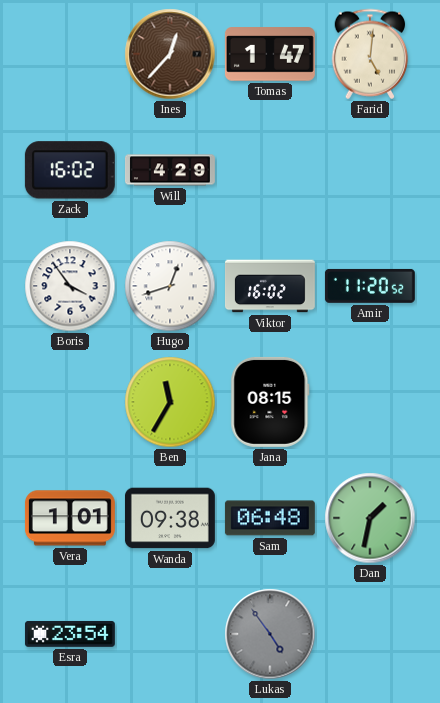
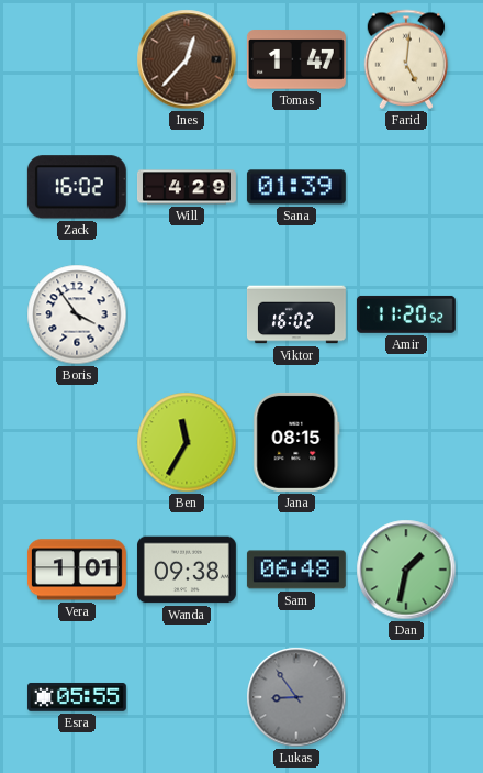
Sana: none -> 01:39
Hugo: 12:42 -> none
Esra: 23:54 -> 05:55
Lukas: 4:54 -> 8:54
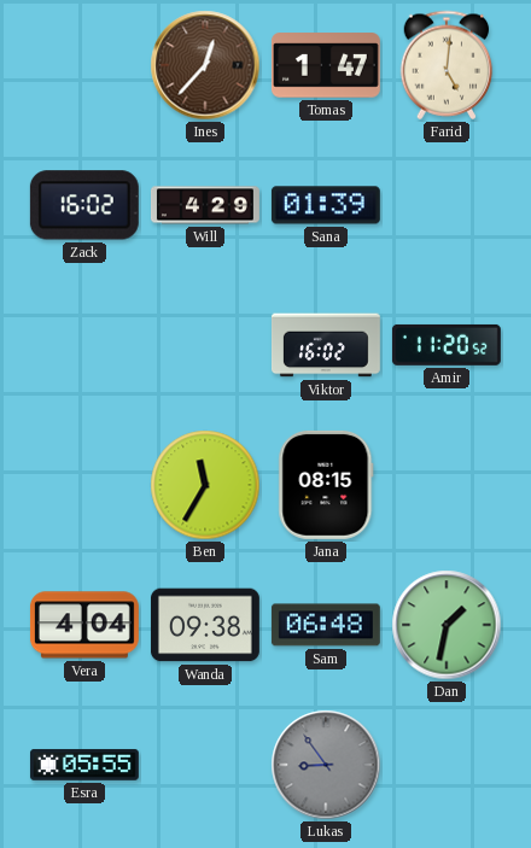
Boris: 3:54 -> none
Vera: 1:01 -> 4:04
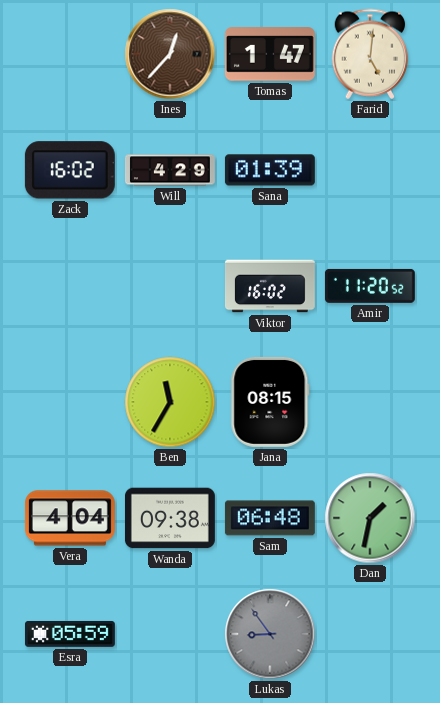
Esra: 05:55 -> 05:59
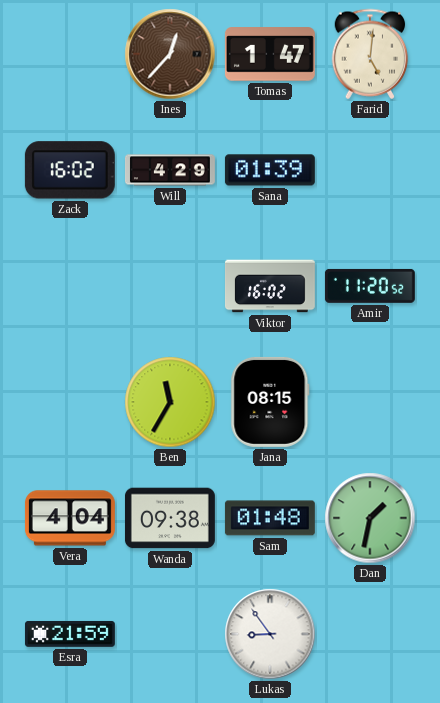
Sam: 06:48 -> 01:48
Esra: 05:59 -> 21:59
Lukas dial: grey -> white
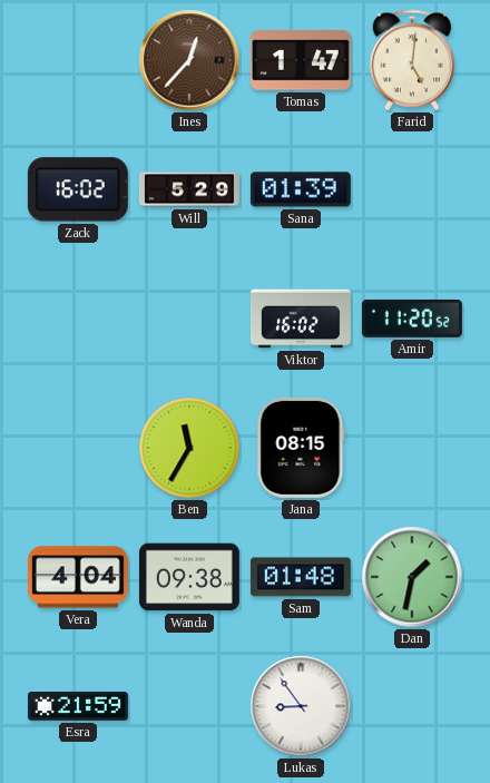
Will: 4:29 -> 5:29
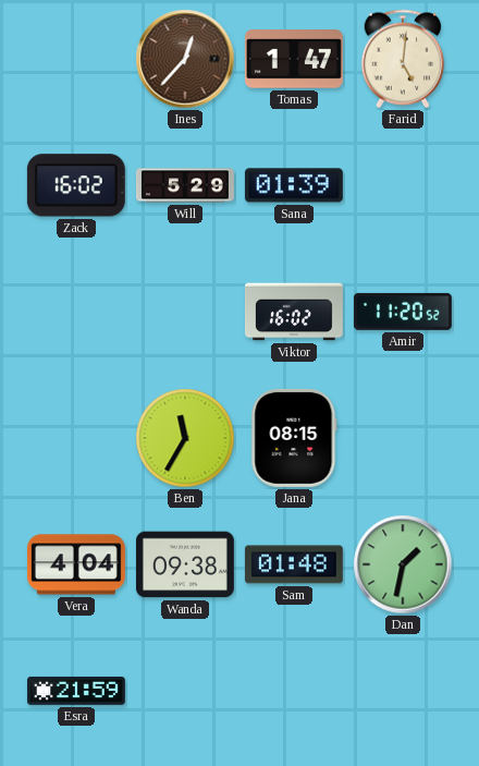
Lukas: 8:54 -> none
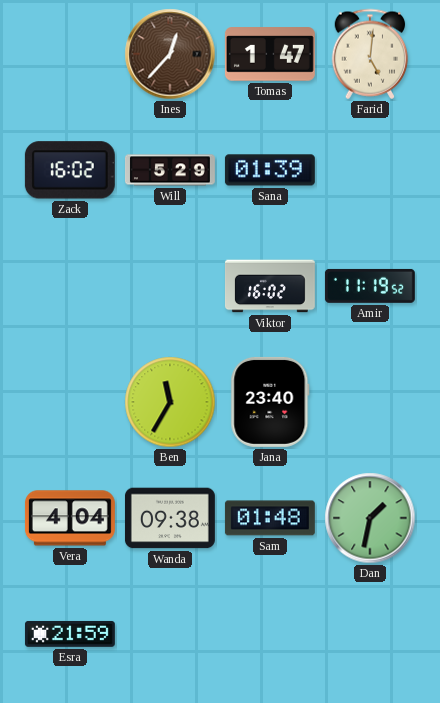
Amir: 11:20 -> 11:19
Jana: 08:15 -> 23:40
